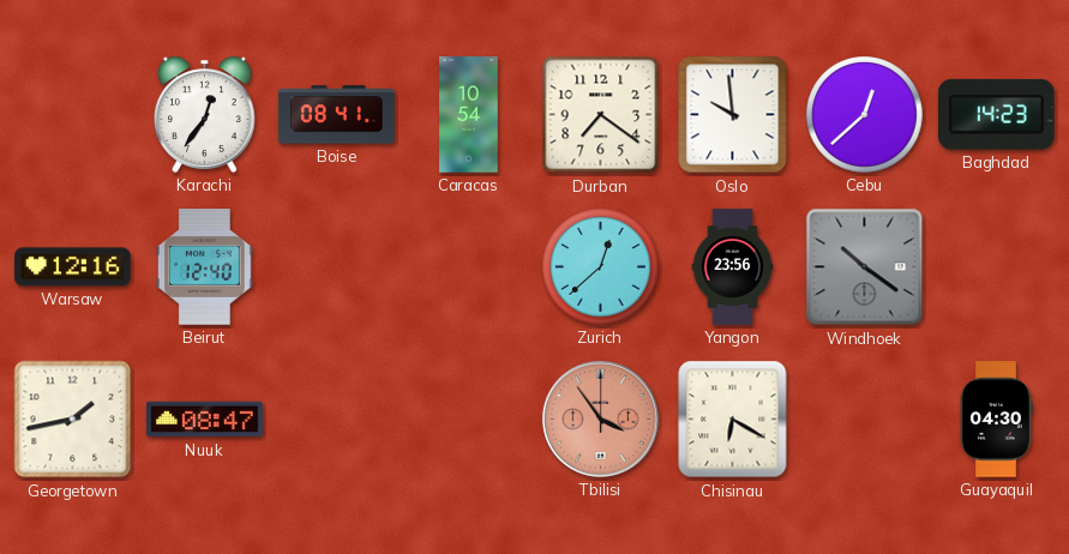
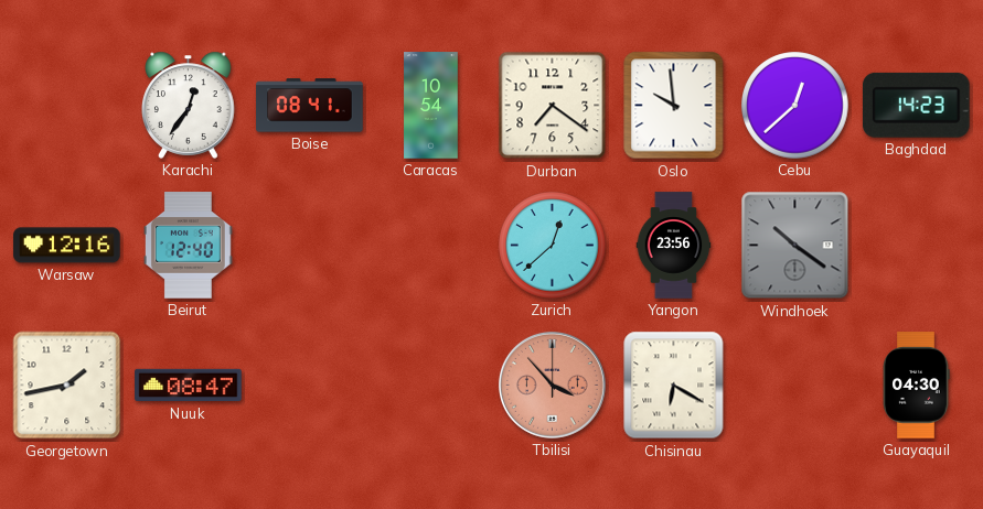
Tbilisi: 3:54 -> 3:53
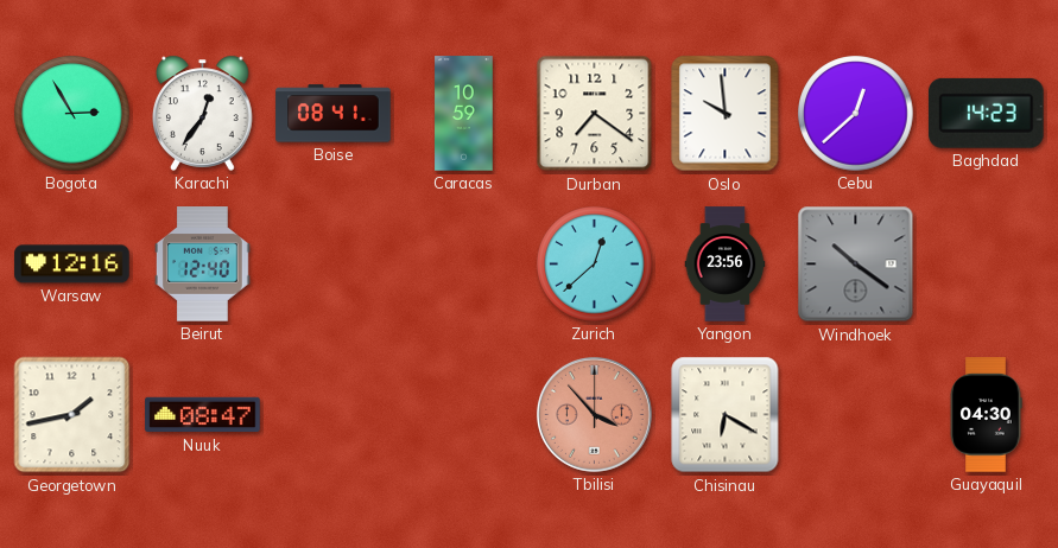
Bogota: none -> 2:55
Caracas: 10:54 -> 10:59
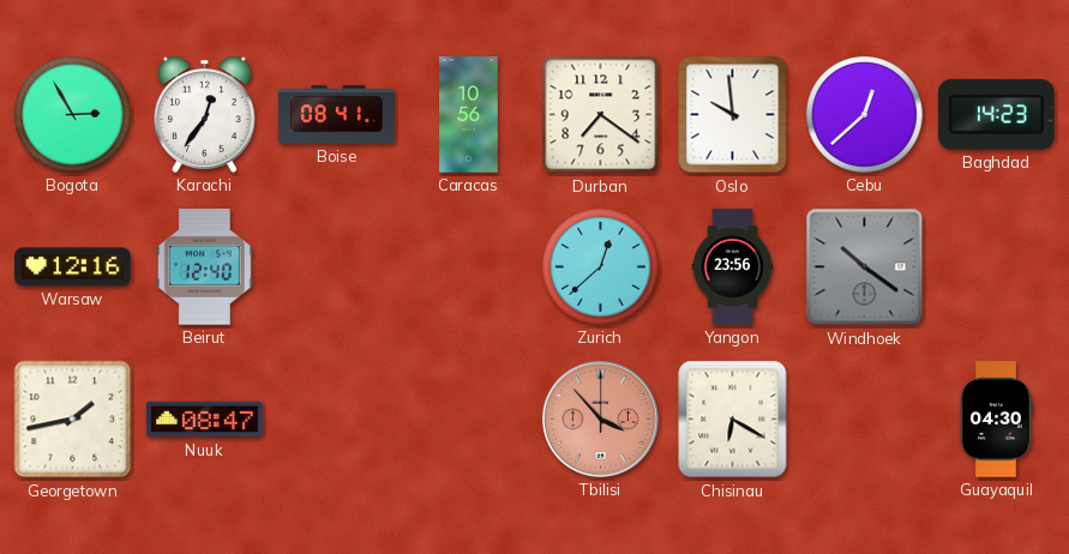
Caracas: 10:59 -> 10:56
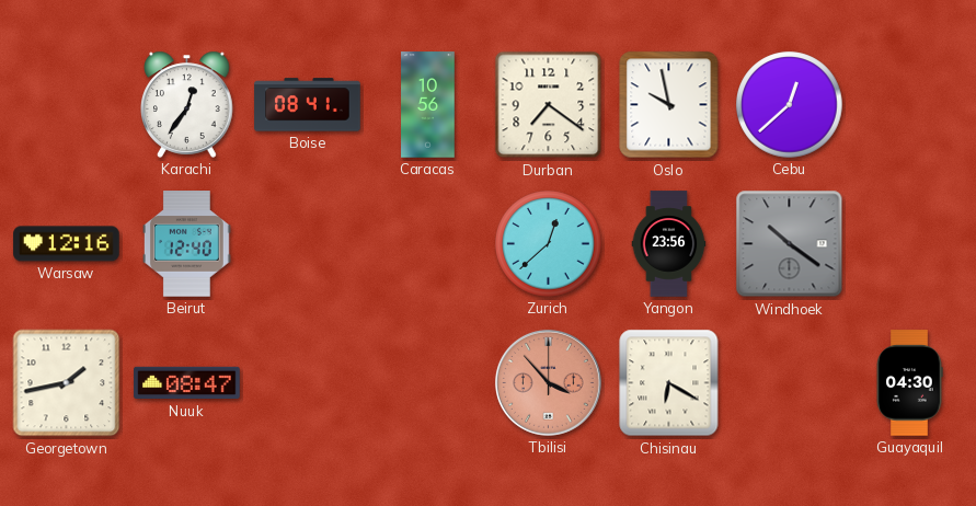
Bogota: 2:55 -> none
Oslo: 9:59 -> 9:58
Baghdad: 14:23 -> none
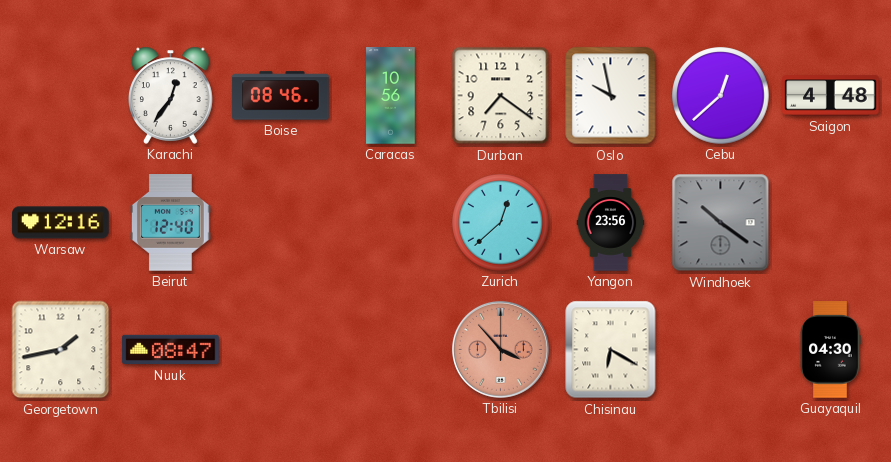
Boise: 08:41 -> 08:46
Saigon: none -> 4:48
